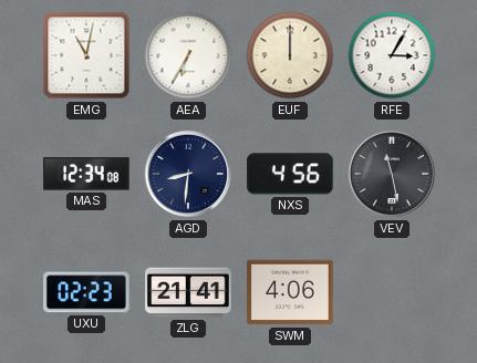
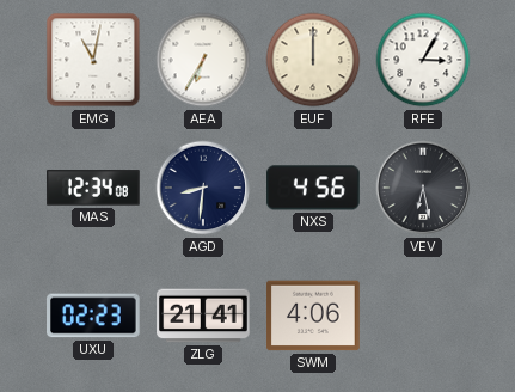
VEV: 11:28 -> 6:28
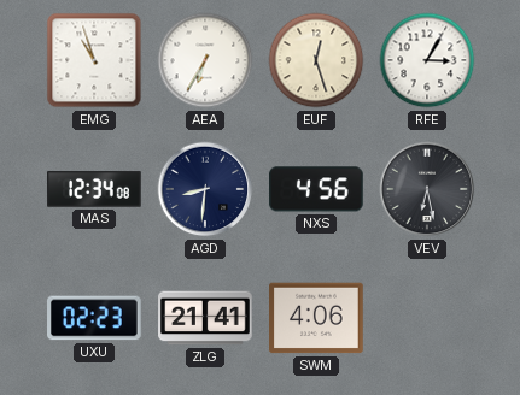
EMG: 11:02 -> 10:57
EUF: 12:00 -> 12:27
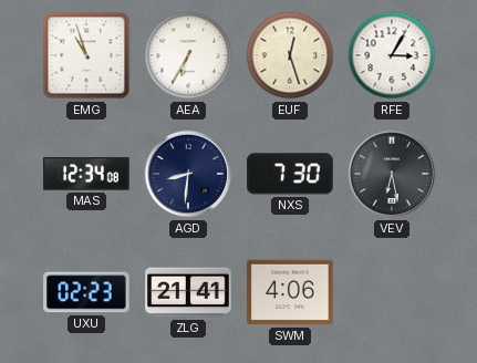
NXS: 4:56 -> 7:30
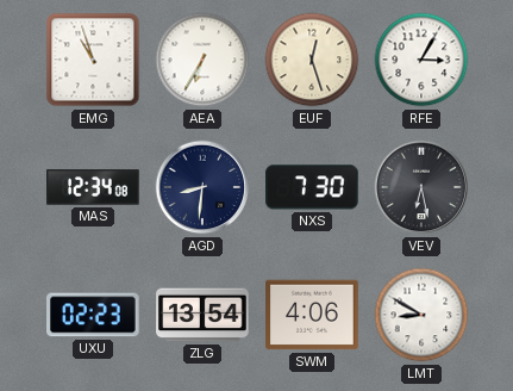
ZLG: 21:41 -> 13:54
LMT: none -> 8:50
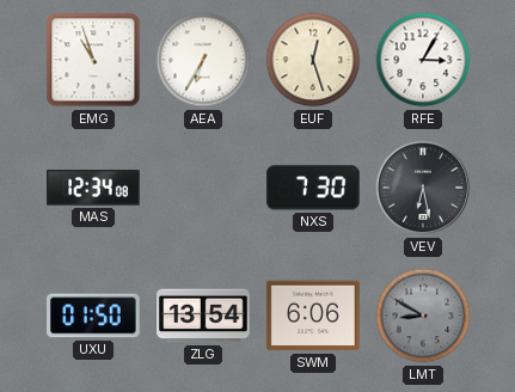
AGD: 8:31 -> none
UXU: 02:23 -> 01:50
SWM: 4:06 -> 6:06
LMT dial: white -> grey
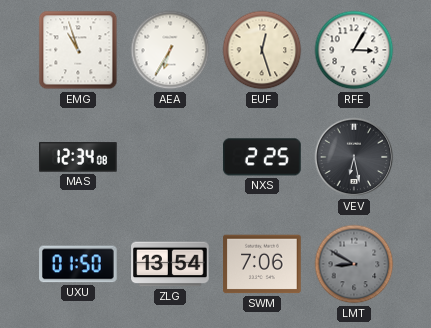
NXS: 7:30 -> 2:25
SWM: 6:06 -> 7:06
